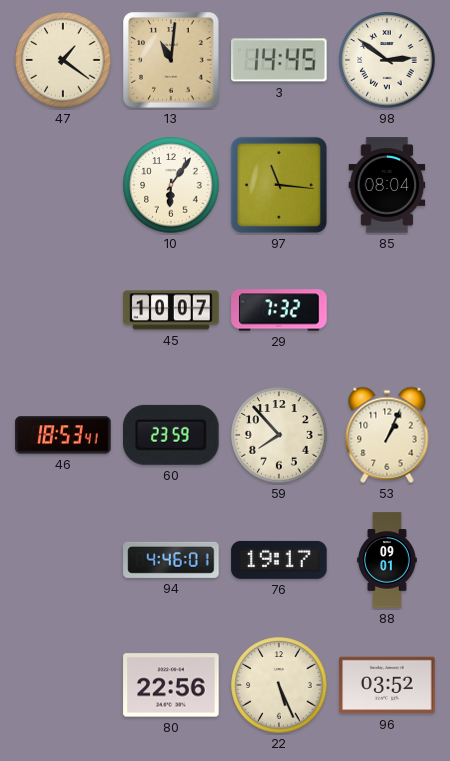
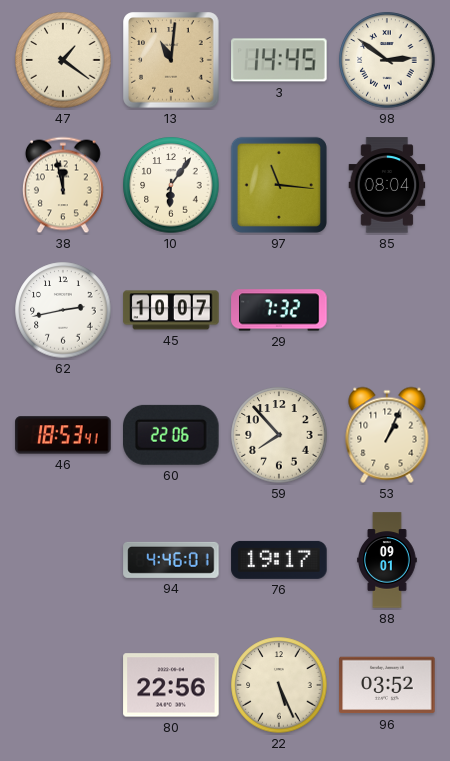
38: none -> 11:58
62: none -> 2:43
60: 23:59 -> 22:06
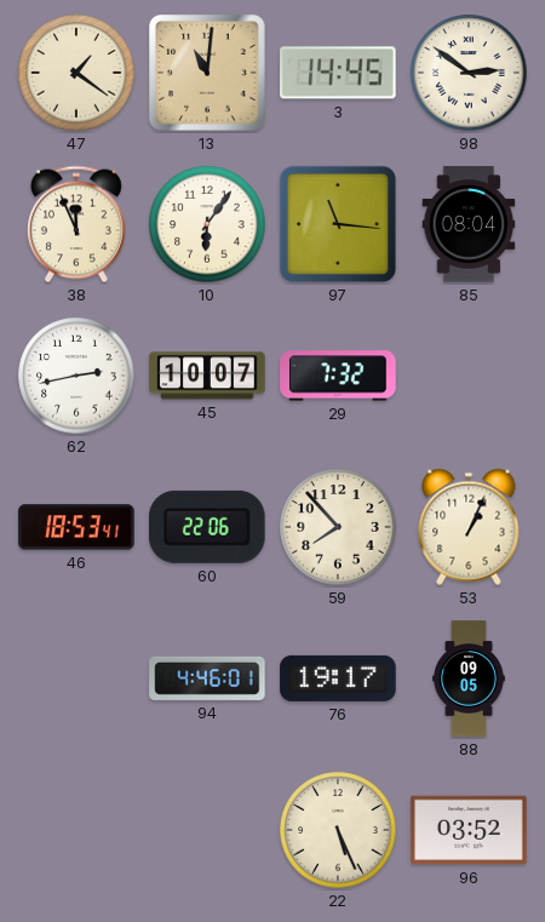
38: 11:58 -> 11:56
88: 09:01 -> 09:05
80: 22:56 -> none
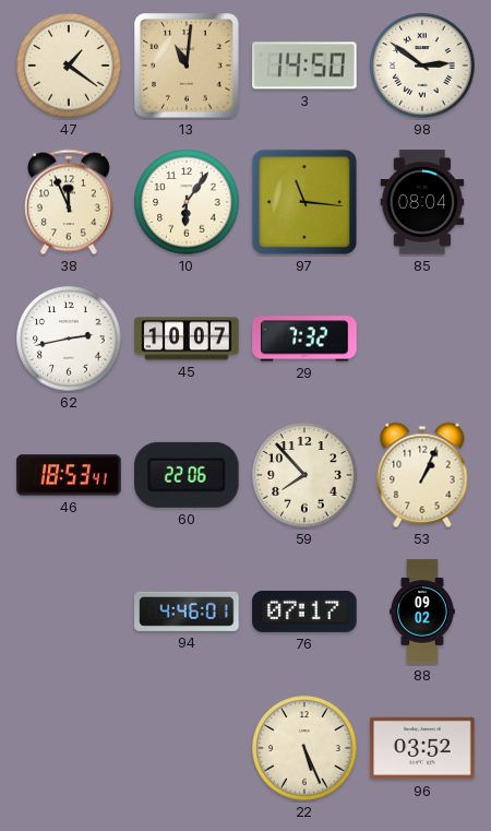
3: 14:45 -> 14:50
76: 19:17 -> 07:17
88: 09:05 -> 09:02
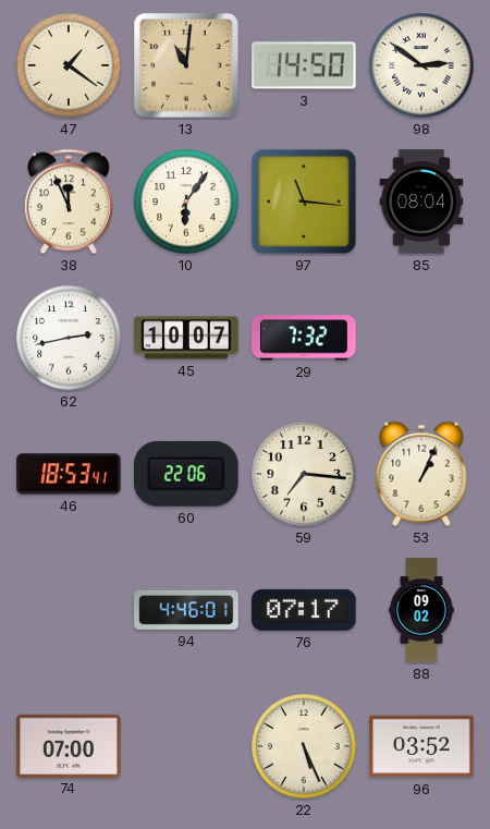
59: 7:53 -> 7:16
74: none -> 07:00
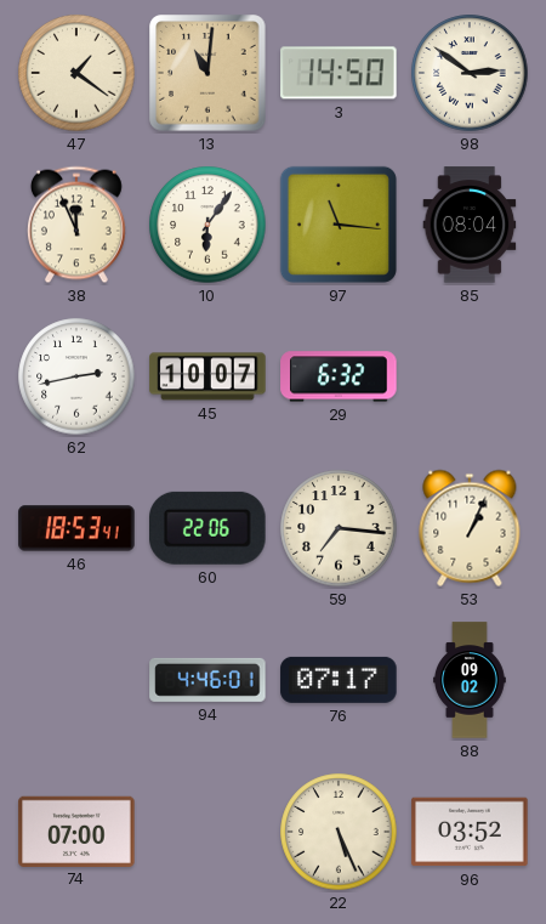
29: 7:32 -> 6:32
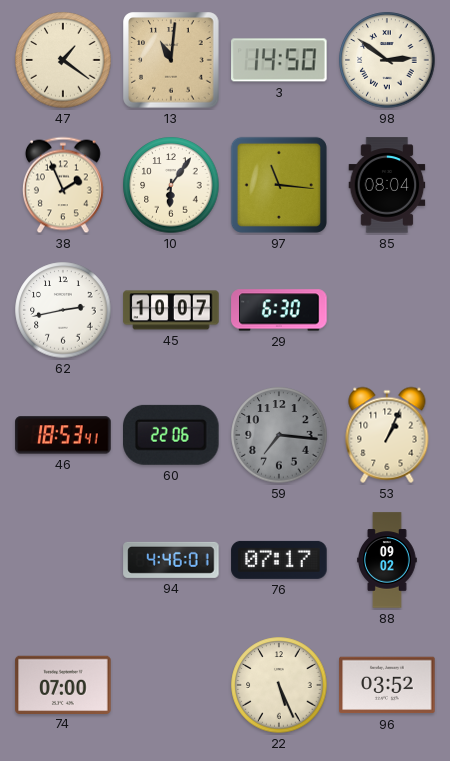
38: 11:56 -> 1:56
29: 6:32 -> 6:30
59 dial: cream -> grey
